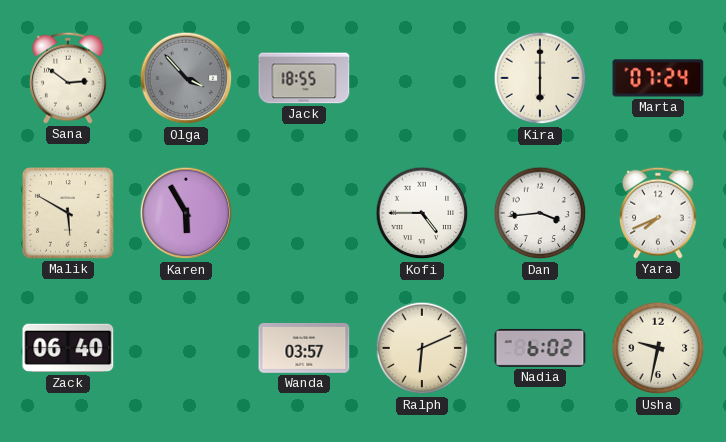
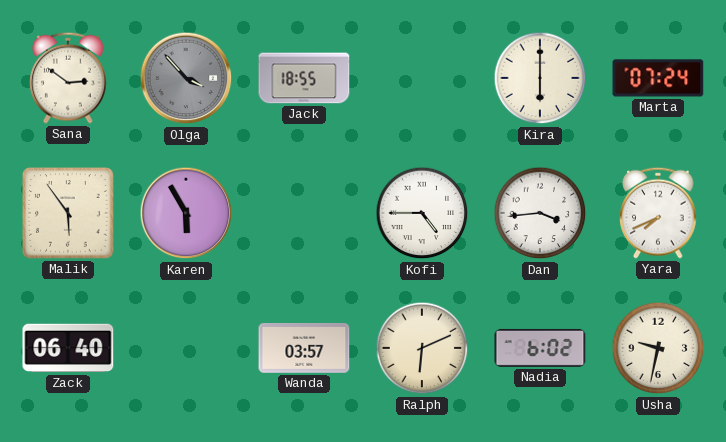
Malik: 5:50 -> 5:54
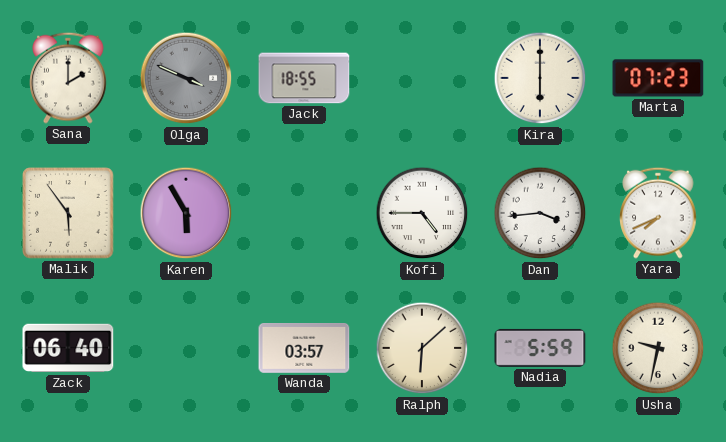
Sana: 2:51 -> 2:00
Olga: 3:53 -> 3:49
Marta: 07:24 -> 07:23
Ralph: 6:11 -> 6:08
Nadia: 6:02 -> 5:59
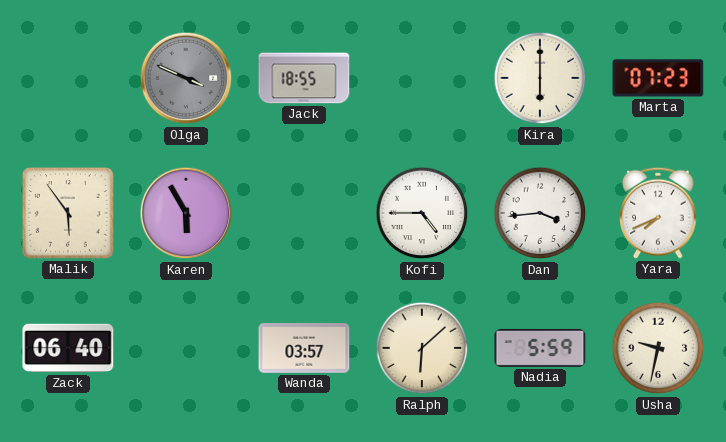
Sana: 2:00 -> none
